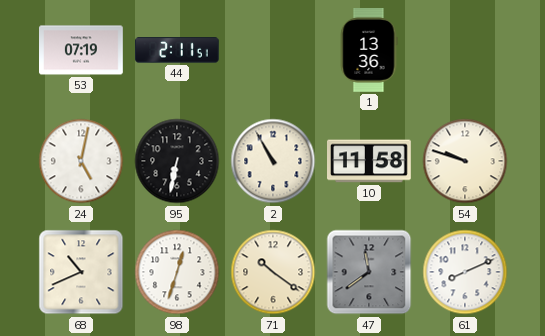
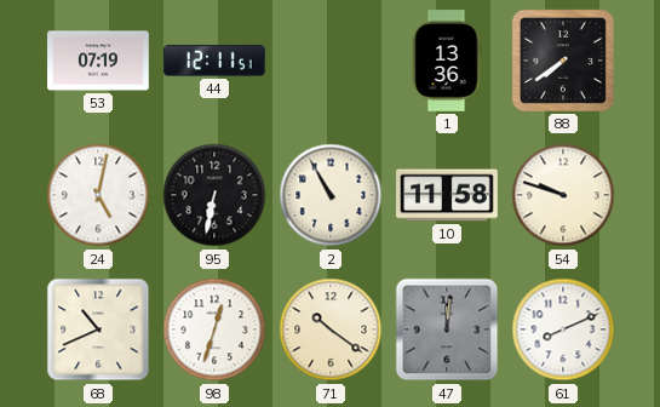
44: 2:11 -> 12:11
88: none -> 7:39
47: 11:39 -> 12:01
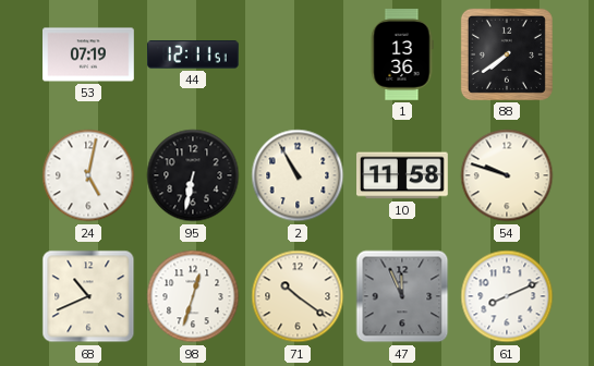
47: 12:01 -> 11:56
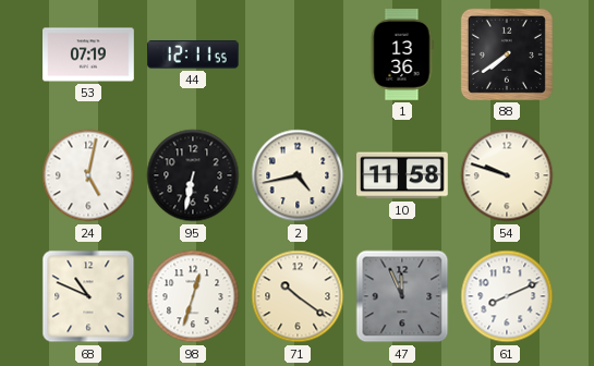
44: 12:11:51 -> 12:11:55
2: 10:55 -> 4:43
68: 10:41 -> 10:49
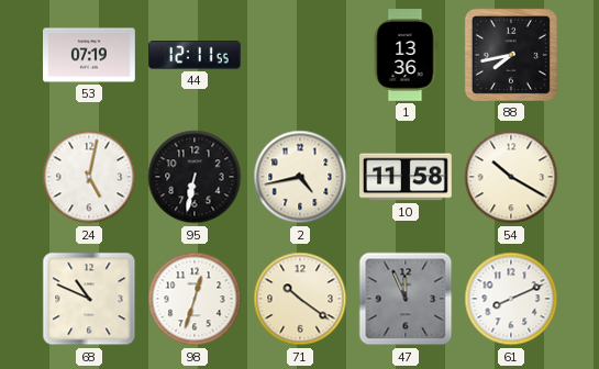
88: 7:39 -> 7:43
54: 9:48 -> 10:20
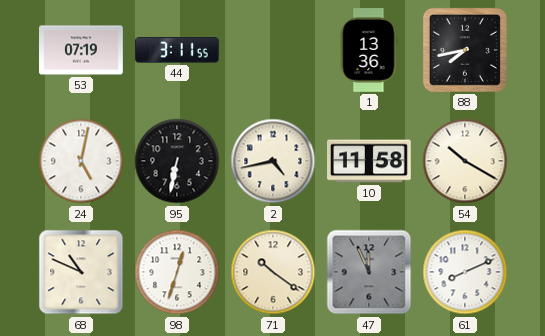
44: 12:11 -> 3:11
